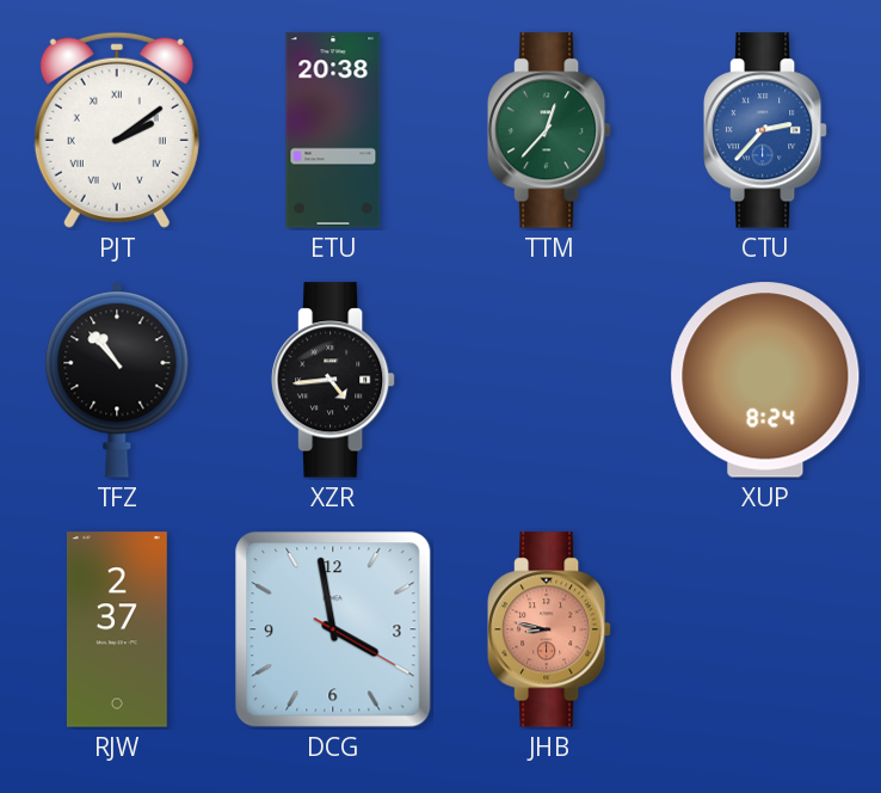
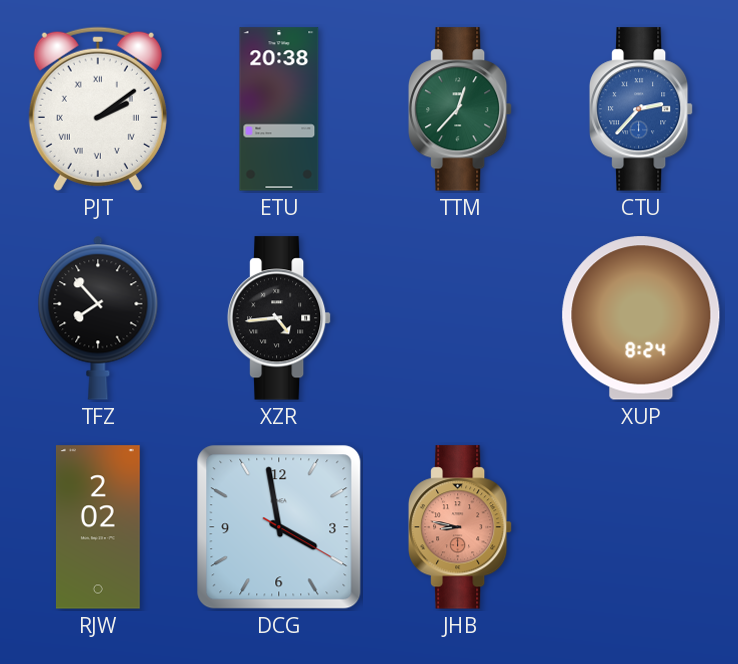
TFZ: 10:53 -> 7:53
RJW: 2:37 -> 2:02
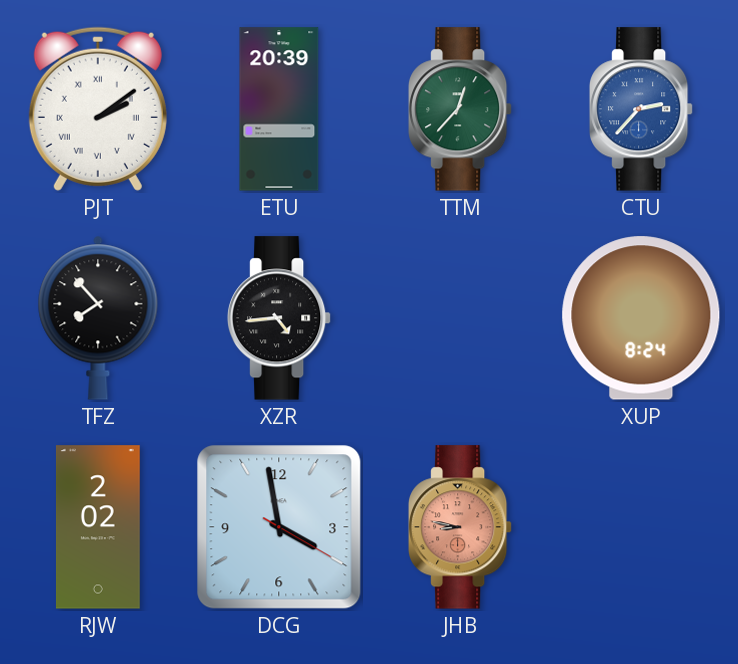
ETU: 20:38 -> 20:39
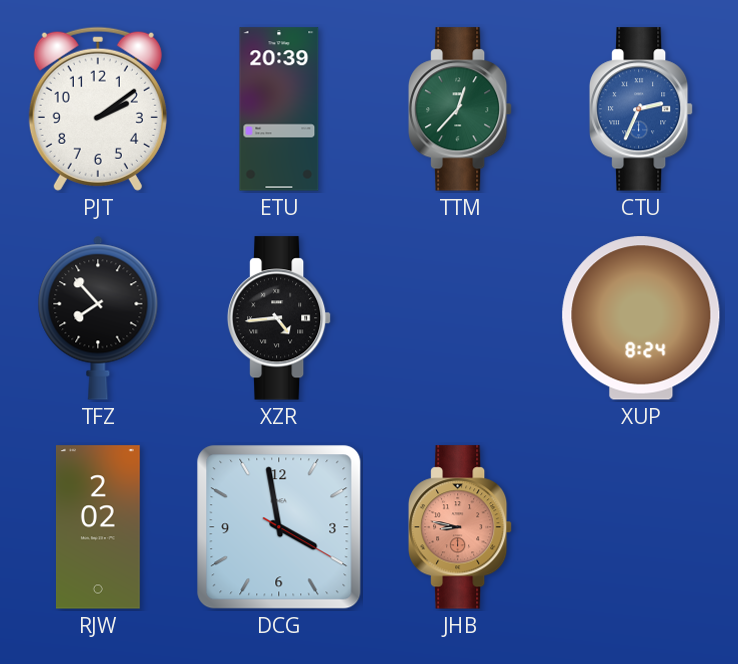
PJT numerals: Roman -> Arabic
CTU: 2:37 -> 2:34
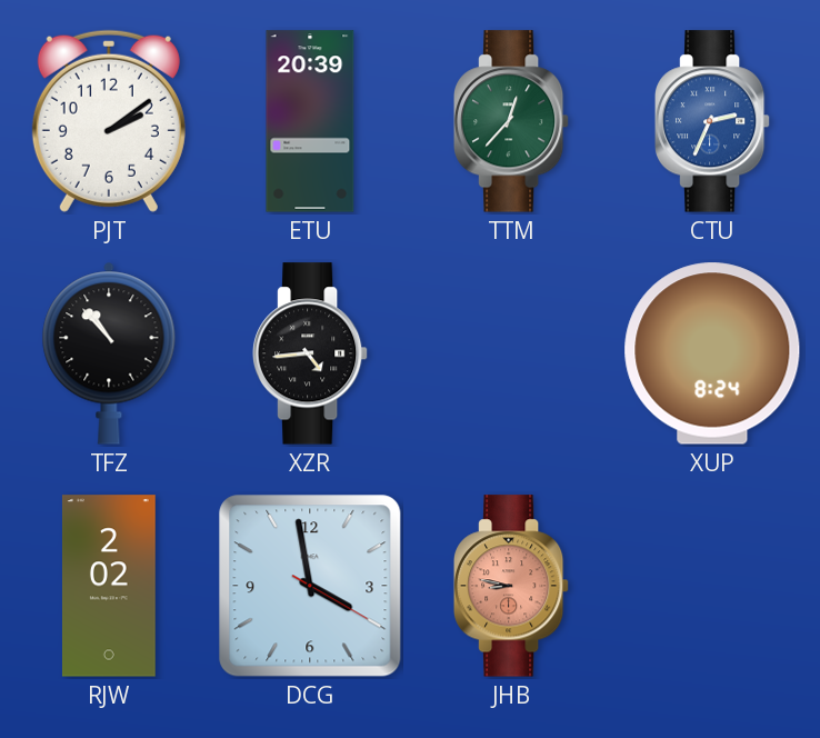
TFZ: 7:53 -> 10:53
